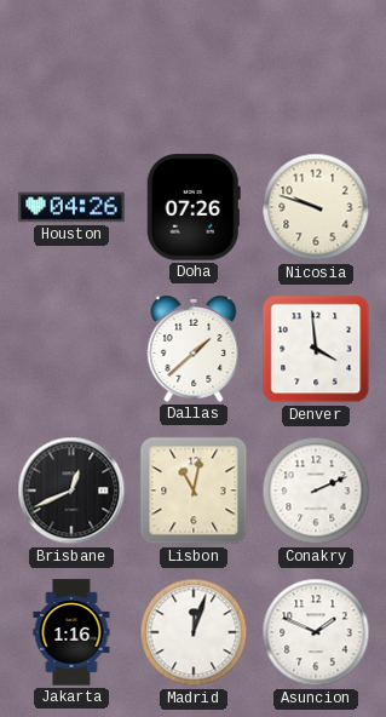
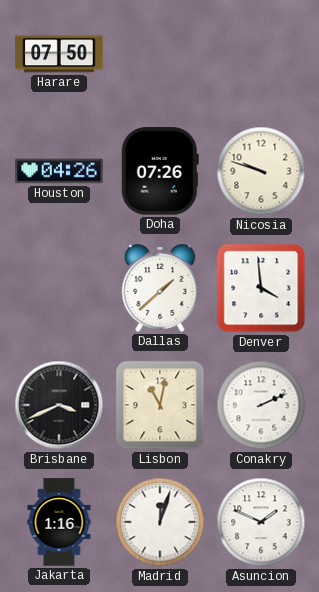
Harare: none -> 07:50
Brisbane: 12:41 -> 3:41
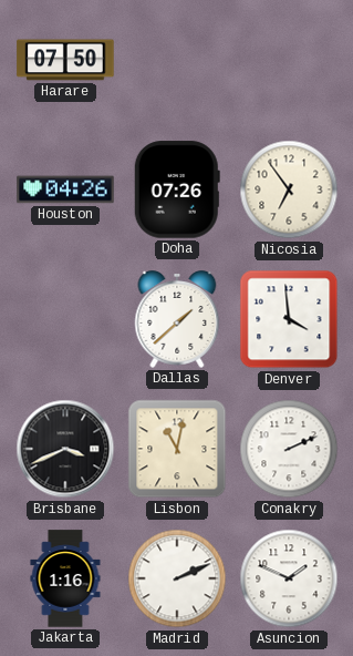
Nicosia: 9:48 -> 6:54
Madrid: 12:03 -> 2:11
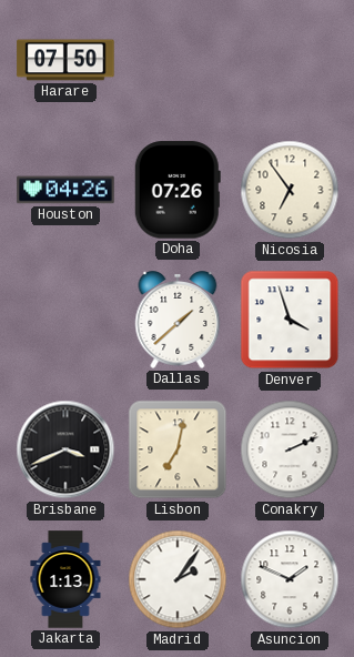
Denver: 3:59 -> 3:57
Lisbon: 11:02 -> 7:02
Jakarta: 1:16 -> 1:13
Madrid: 2:11 -> 2:06
